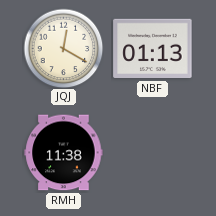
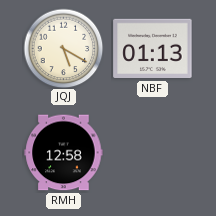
JQJ: 12:20 -> 5:20
RMH: 11:38 -> 12:58
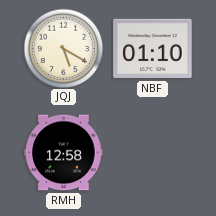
NBF: 01:13 -> 01:10
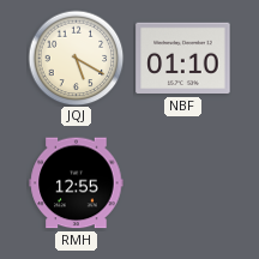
RMH: 12:58 -> 12:55
